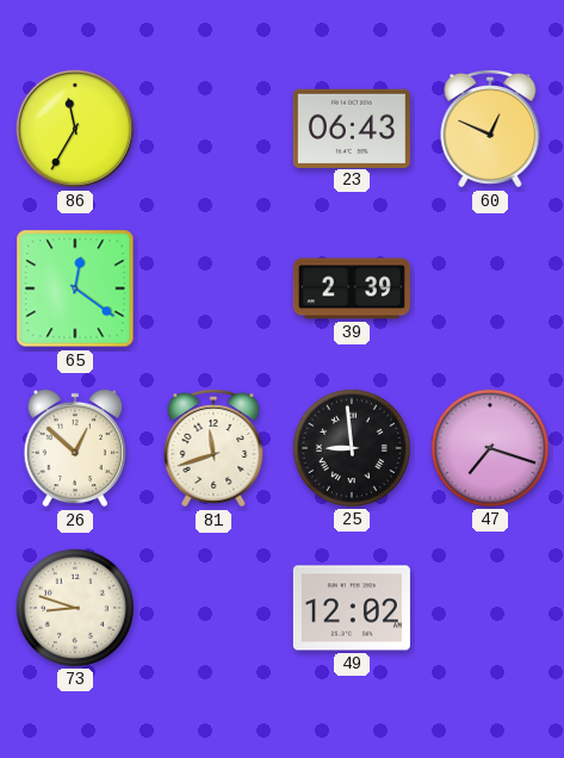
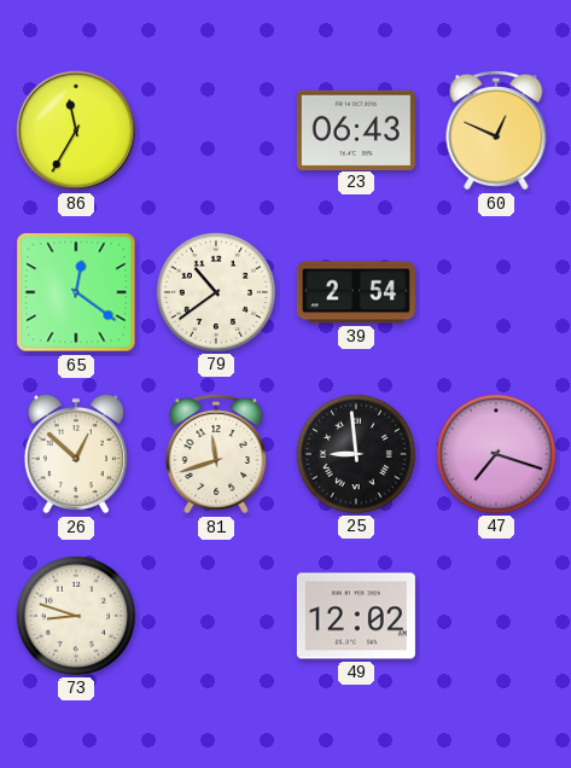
79: none -> 10:39
39: 2:39 -> 2:54
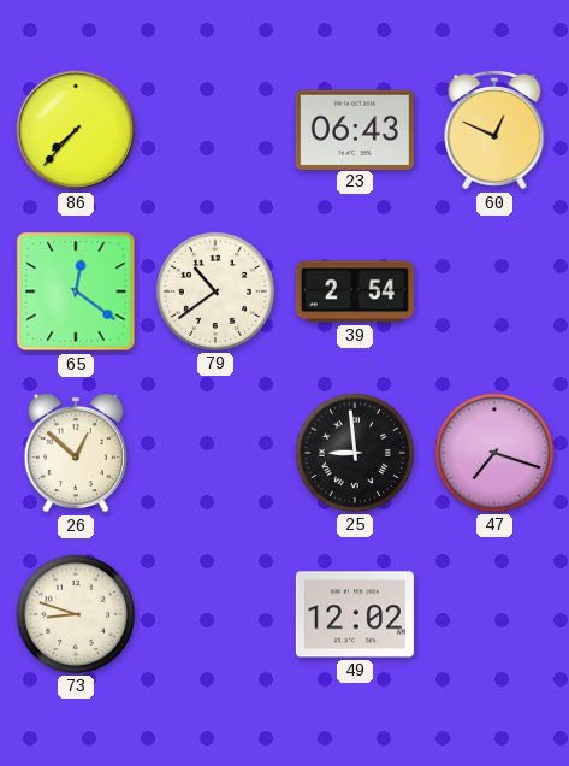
86: 11:35 -> 7:37
81: 11:42 -> none
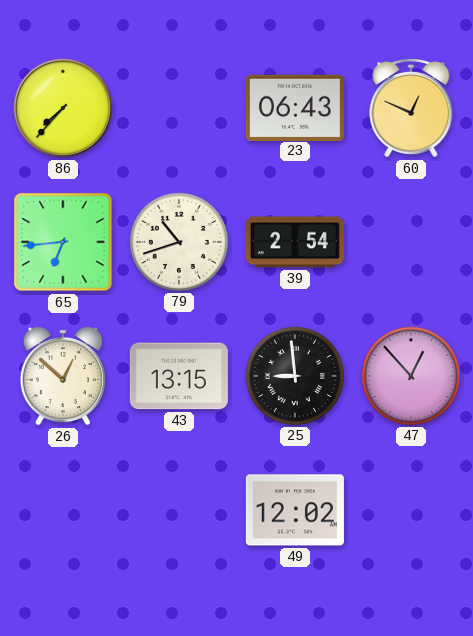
65: 12:21 -> 6:44
79: 10:39 -> 10:42
43: none -> 13:15
47: 7:18 -> 12:53
73: 8:48 -> none
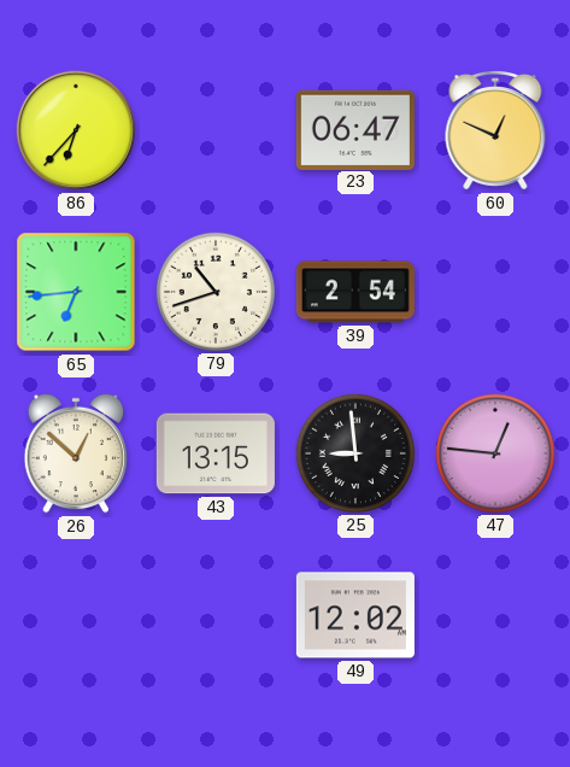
86: 7:37 -> 6:37
23: 06:43 -> 06:47
47: 12:53 -> 12:46
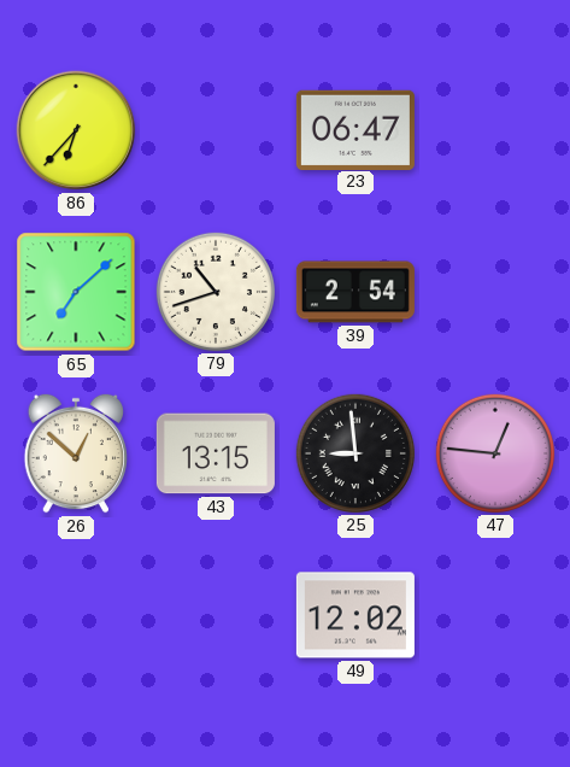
60: 12:49 -> none
65: 6:44 -> 7:08
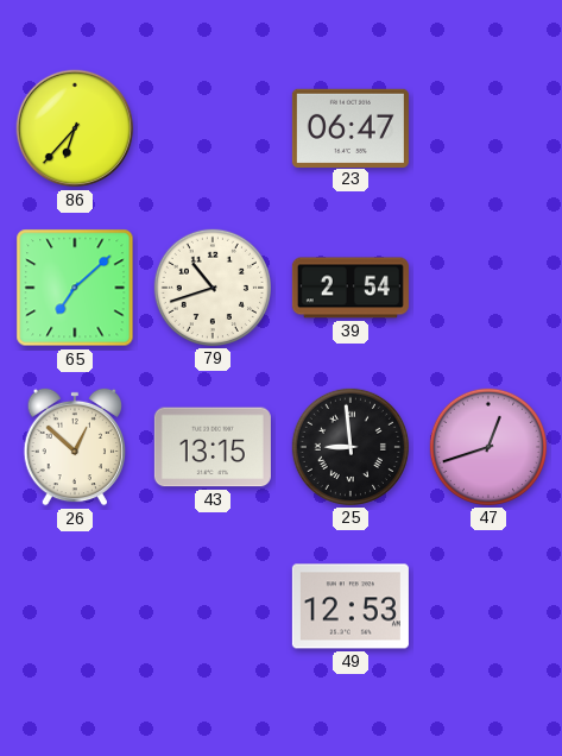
47: 12:46 -> 12:42
49: 12:02 -> 12:53
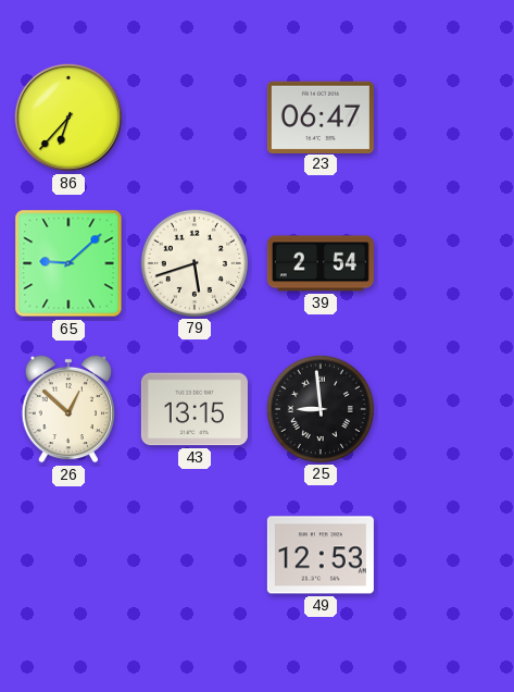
65: 7:08 -> 9:08
79: 10:42 -> 5:42
47: 12:42 -> none
